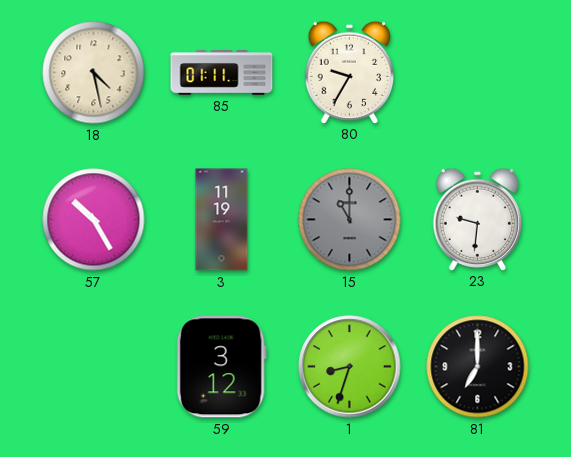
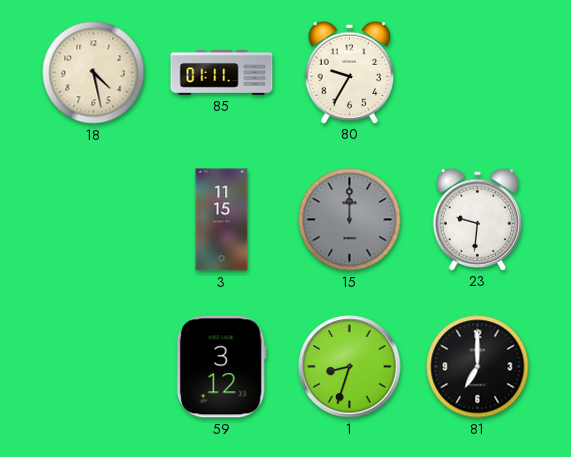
57: 10:25 -> none
3: 11:19 -> 11:15
15: 11:00 -> 12:00
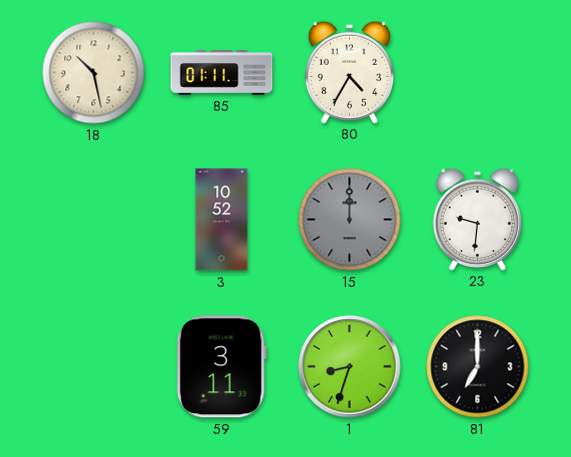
18: 4:28 -> 10:28
80: 9:35 -> 4:35
3: 11:15 -> 10:52
59: 3:12 -> 3:11
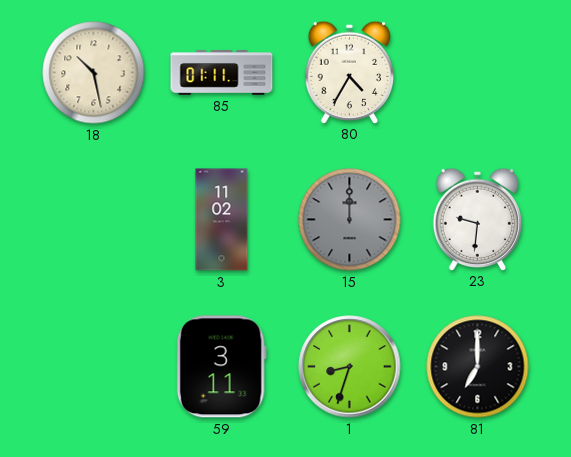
3: 10:52 -> 11:02
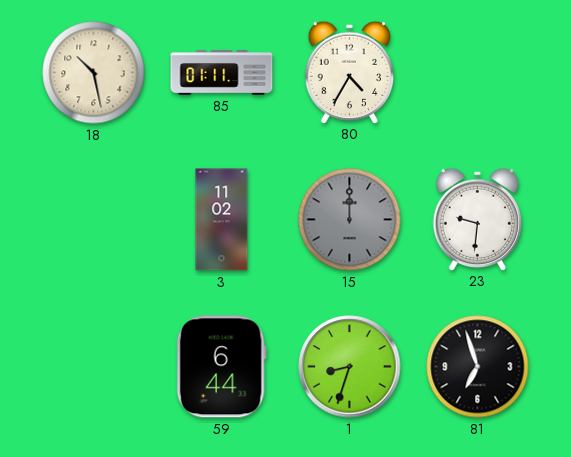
59: 3:11 -> 6:44
81: 7:00 -> 6:57
